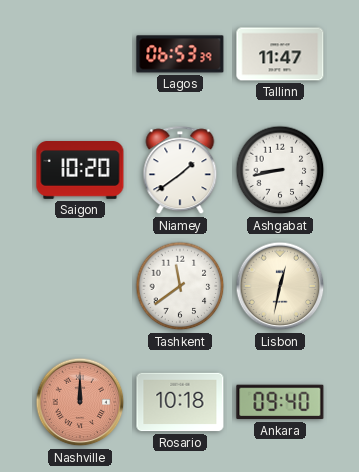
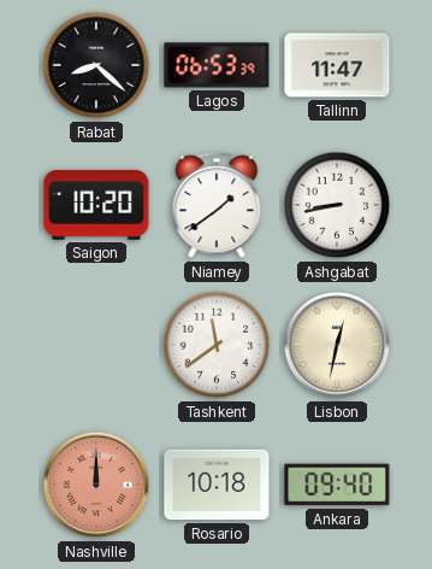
Rabat: none -> 8:22
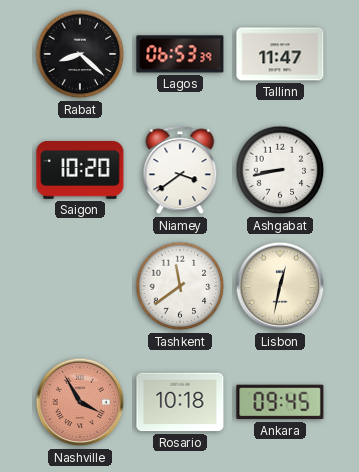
Niamey: 1:39 -> 3:39
Nashville: 12:00 -> 3:55
Ankara: 09:40 -> 09:45
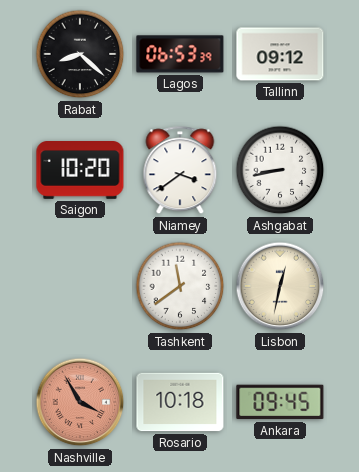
Tallinn: 11:47 -> 09:12
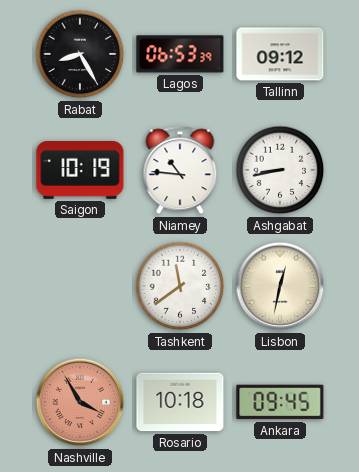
Rabat: 8:22 -> 8:25
Saigon: 10:20 -> 10:19
Niamey: 3:39 -> 10:46
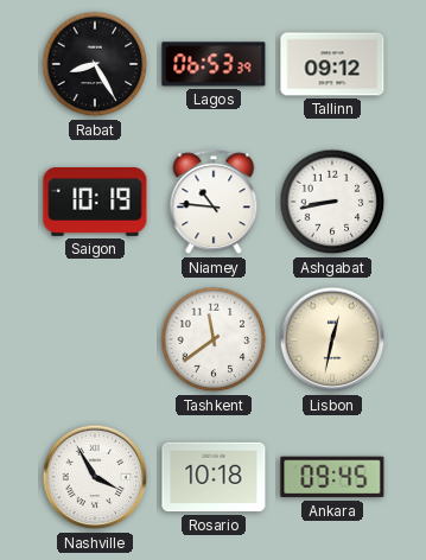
Nashville dial: salmon -> white
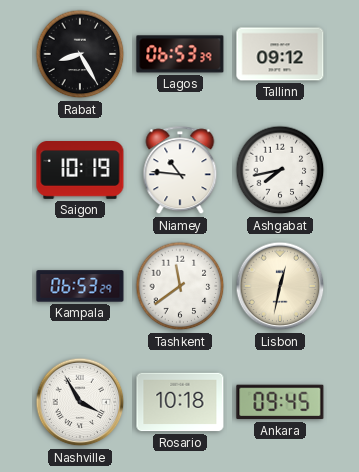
Ashgabat: 8:43 -> 7:43
Kampala: none -> 06:53
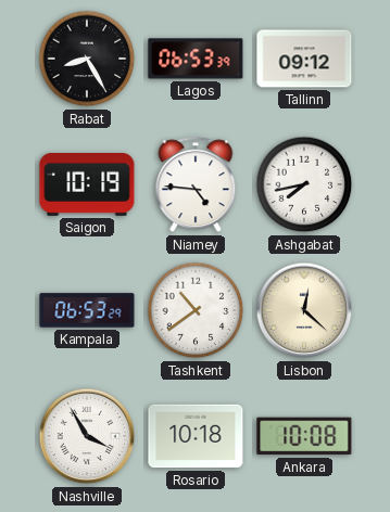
Niamey: 10:46 -> 4:46
Tashkent: 11:39 -> 10:39
Lisbon: 12:32 -> 12:22
Ankara: 09:45 -> 10:08
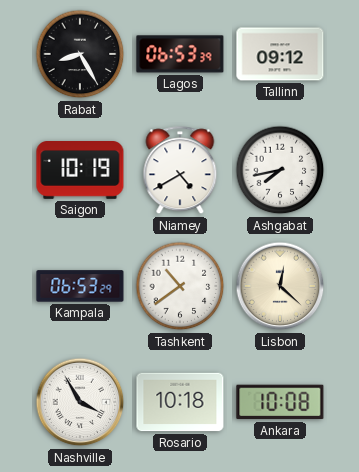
Niamey: 4:46 -> 4:40
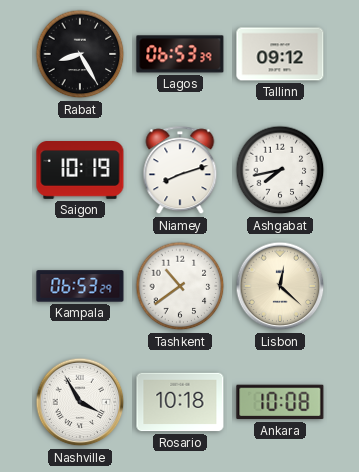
Niamey: 4:40 -> 8:12
